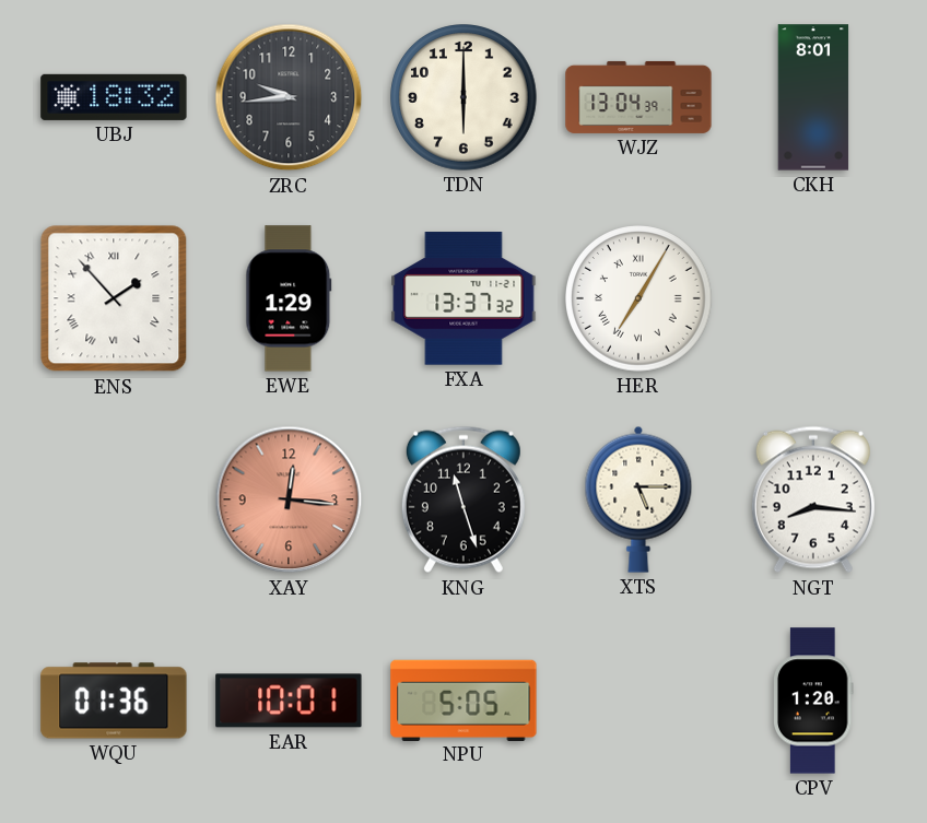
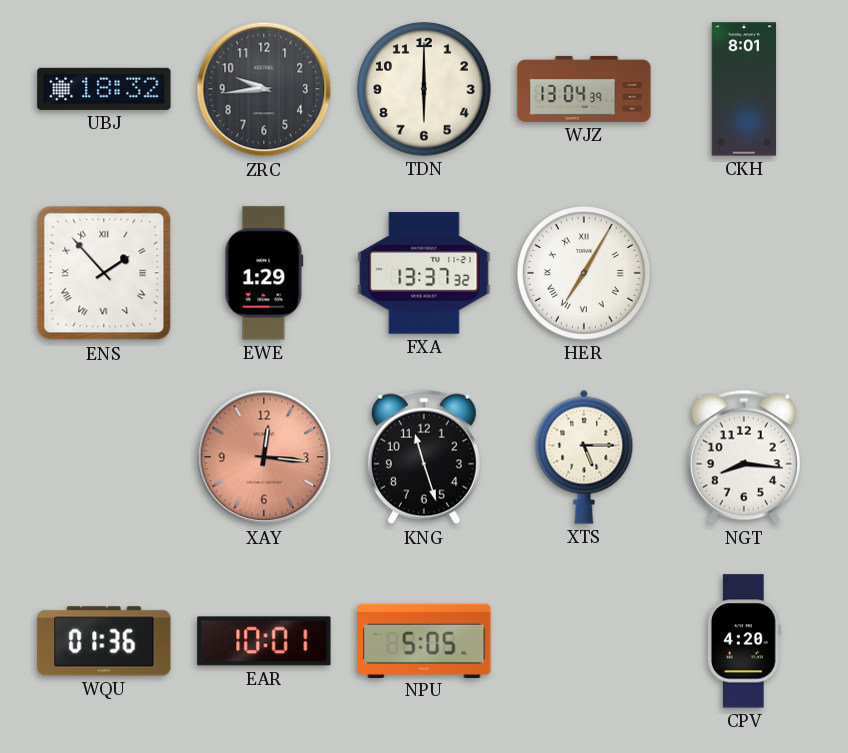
CPV: 1:20 -> 4:20
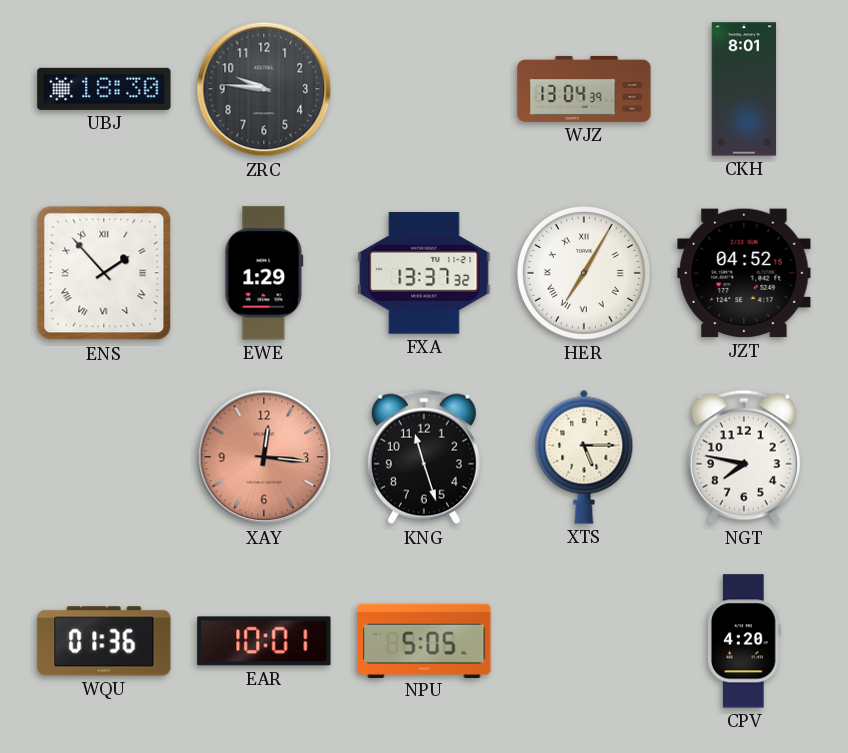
UBJ: 18:32 -> 18:30
ZRC: 9:44 -> 9:46
TDN: 6:00 -> none
JZT: none -> 04:52
NGT: 8:16 -> 7:47
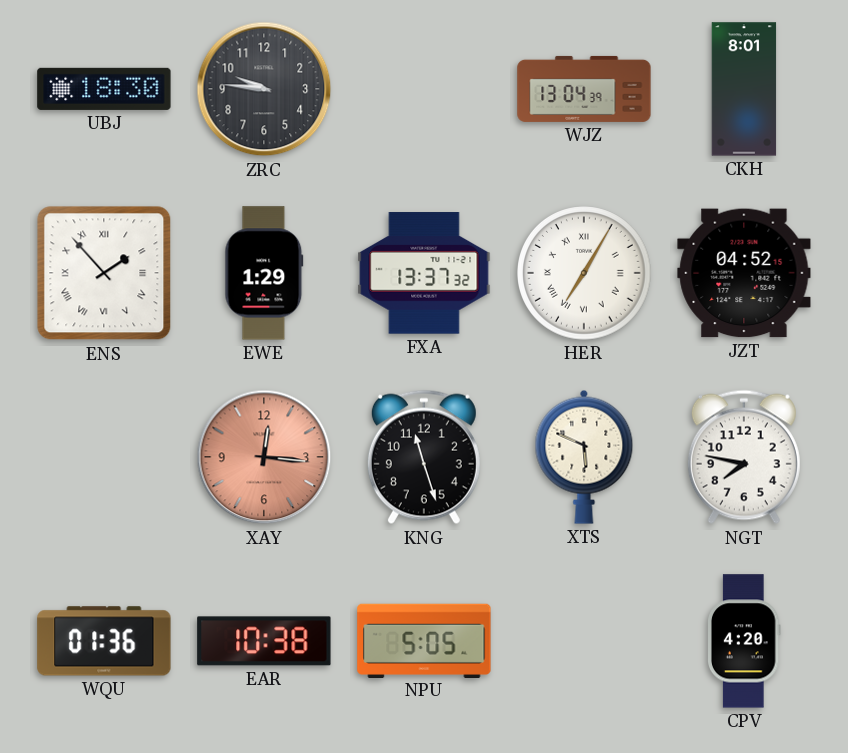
XTS: 5:15 -> 5:49
EAR: 10:01 -> 10:38
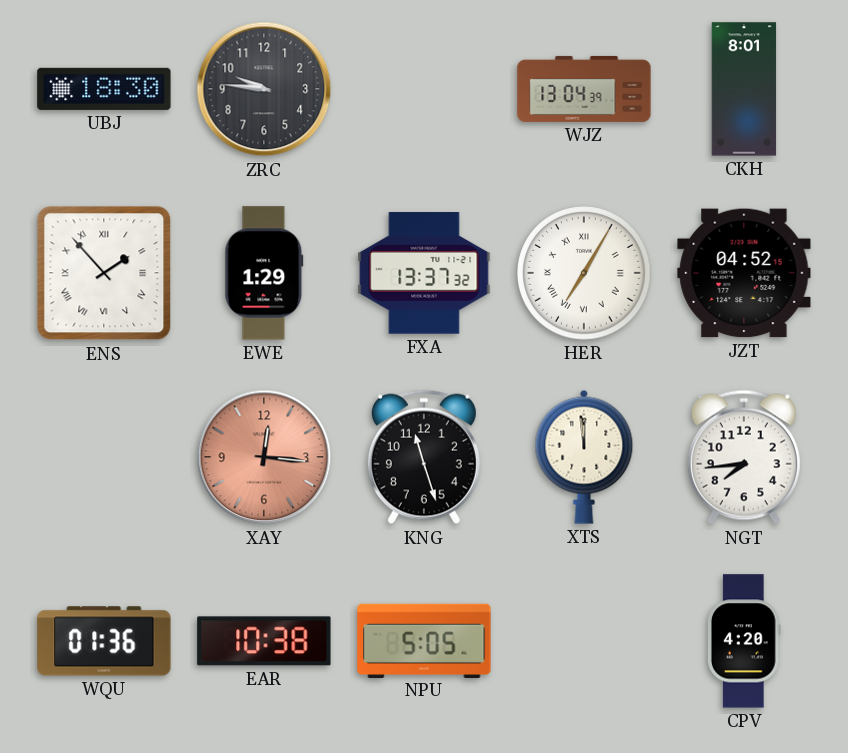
XTS: 5:49 -> 11:59
NGT: 7:47 -> 7:44
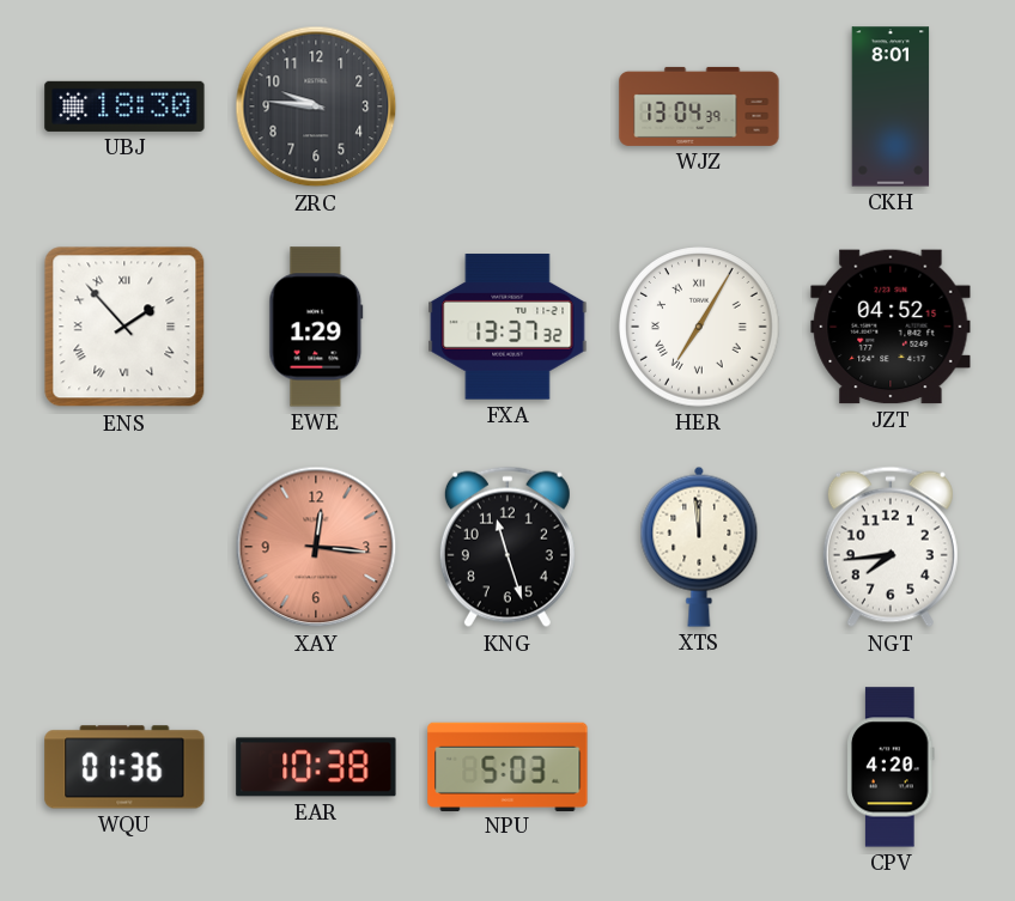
NPU: 5:05 -> 5:03
